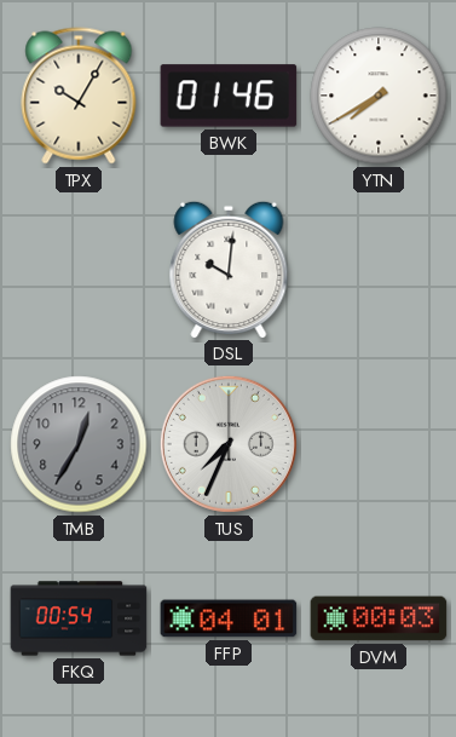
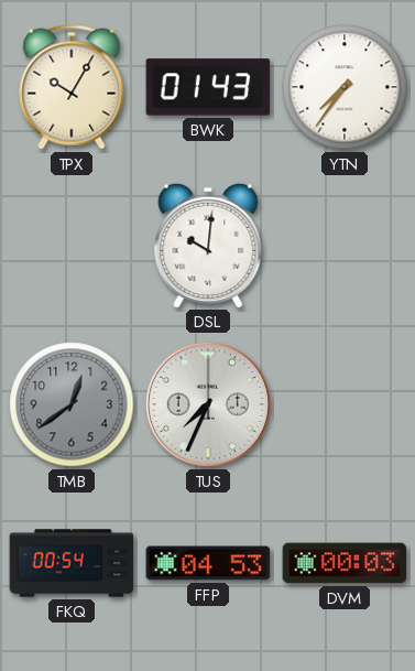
BWK: 01:46 -> 01:43
YTN: 7:40 -> 7:36
TMB: 12:35 -> 12:39
FFP: 04:01 -> 04:53
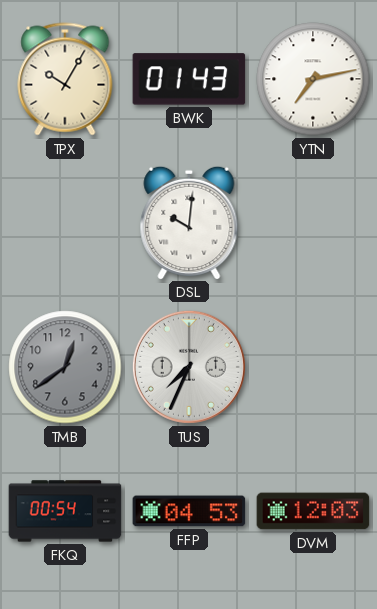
YTN: 7:36 -> 7:13
DVM: 00:03 -> 12:03
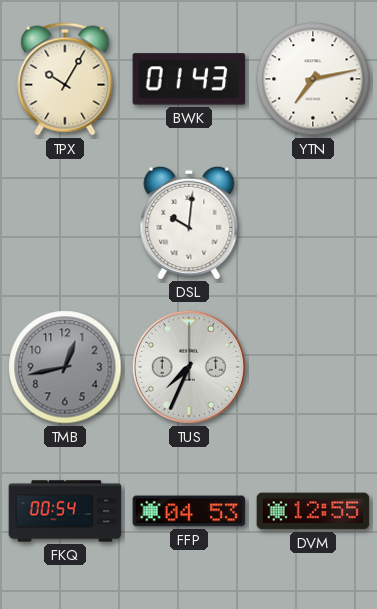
TMB: 12:39 -> 12:43
DVM: 12:03 -> 12:55
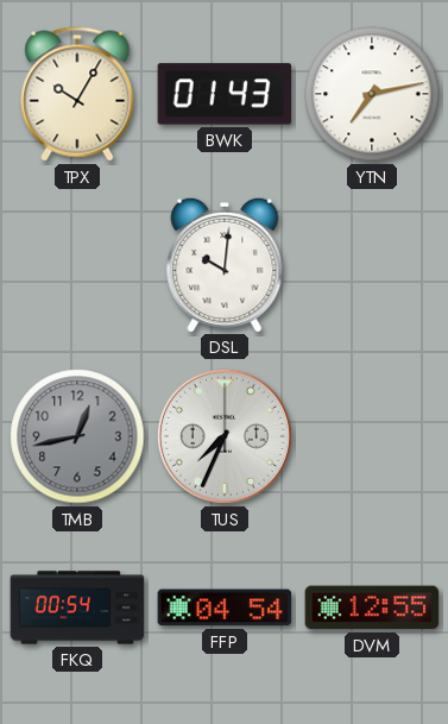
FFP: 04:53 -> 04:54
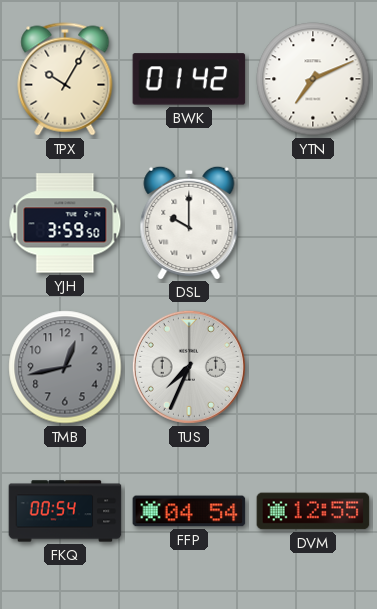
BWK: 01:43 -> 01:42
YTN: 7:13 -> 7:11
YJH: none -> 3:59
DSL: 10:01 -> 10:00
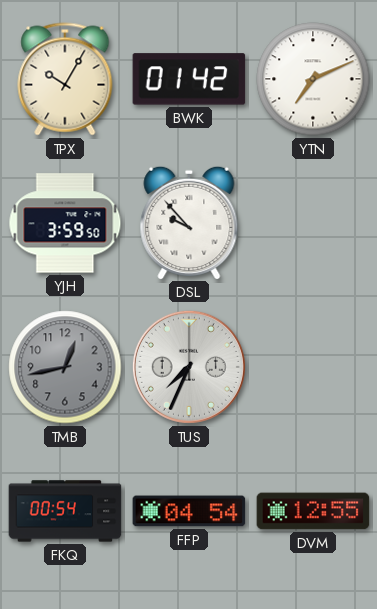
DSL: 10:00 -> 9:53
